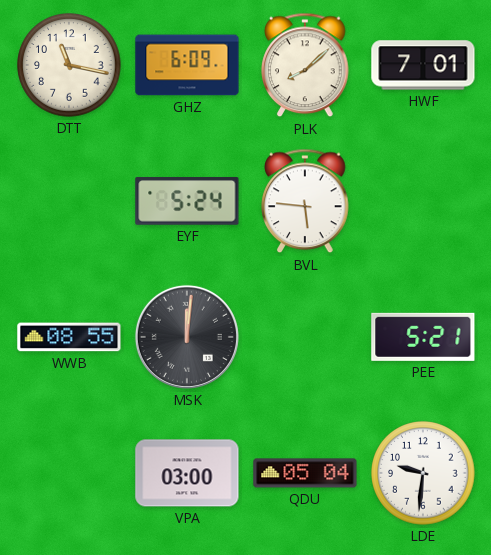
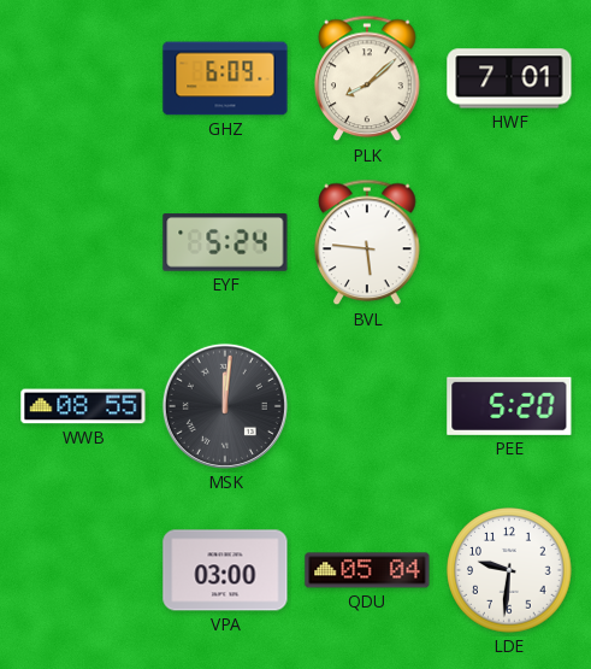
DTT: 11:17 -> none
PEE: 5:21 -> 5:20
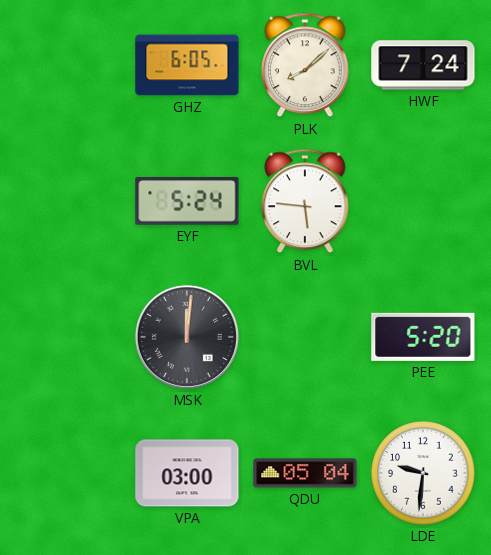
GHZ: 6:09 -> 6:05
HWF: 7:01 -> 7:24
WWB: 08:55 -> none
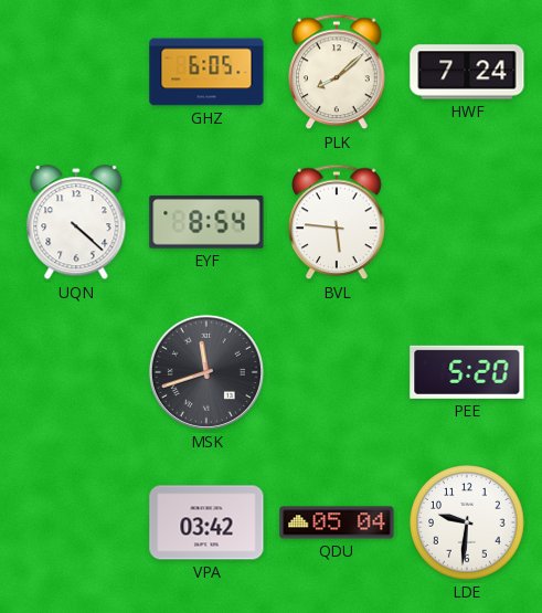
UQN: none -> 4:22
EYF: 5:24 -> 8:54
MSK: 12:01 -> 11:42
VPA: 03:00 -> 03:42
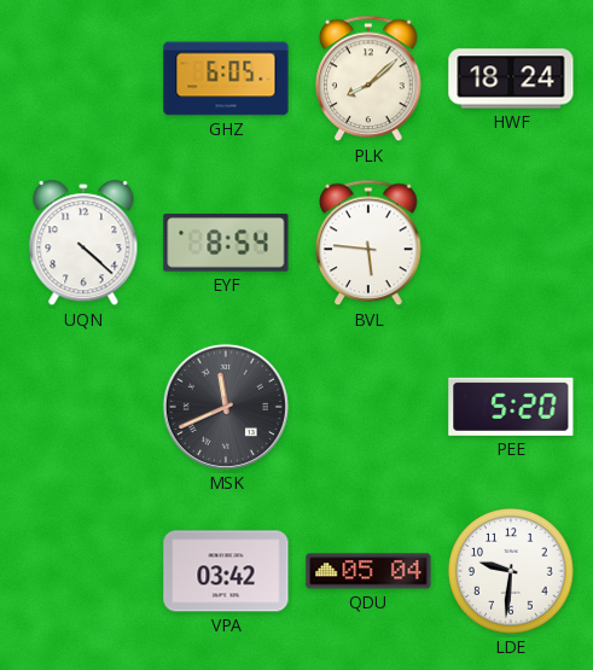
HWF: 7:24 -> 18:24
MSK: 11:42 -> 11:41
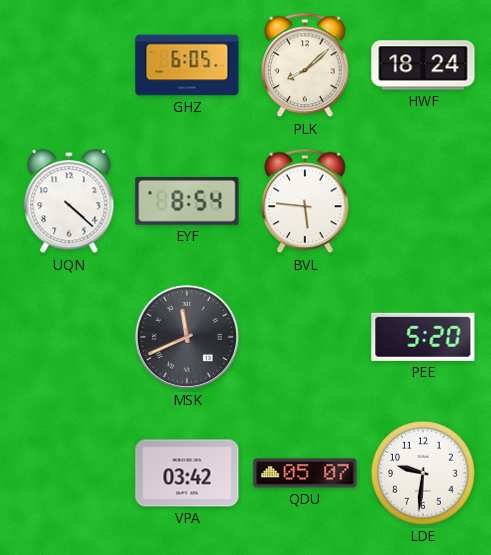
QDU: 05:04 -> 05:07
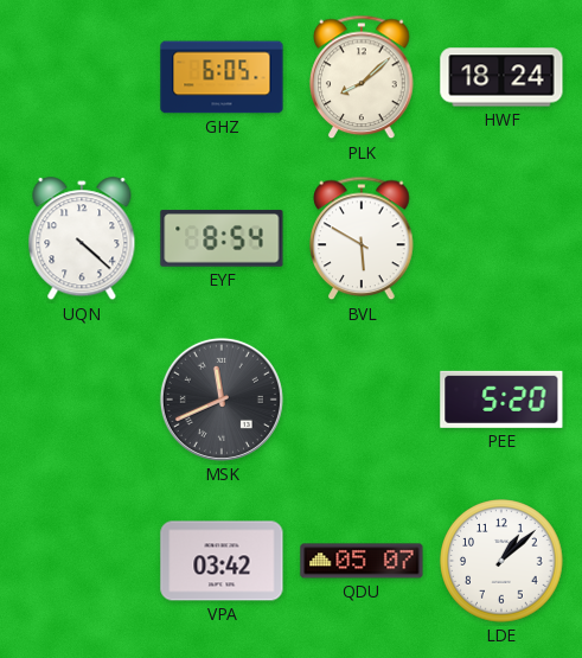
BVL: 5:46 -> 5:50
LDE: 9:31 -> 1:08
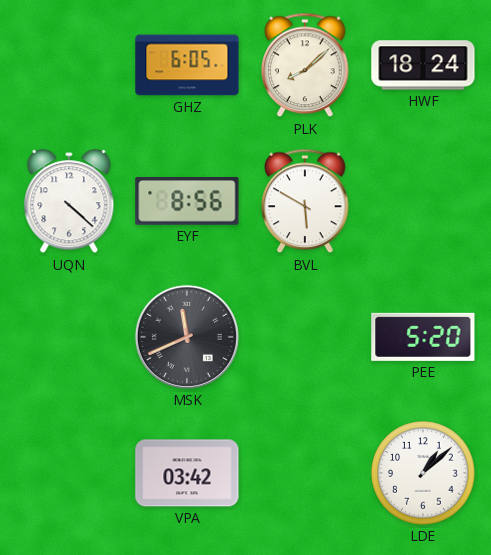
EYF: 8:54 -> 8:56
QDU: 05:07 -> none
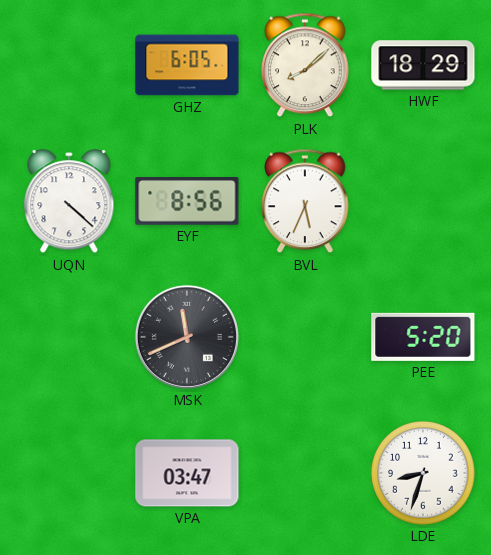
HWF: 18:24 -> 18:29
BVL: 5:50 -> 5:34
VPA: 03:42 -> 03:47
LDE: 1:08 -> 8:33
